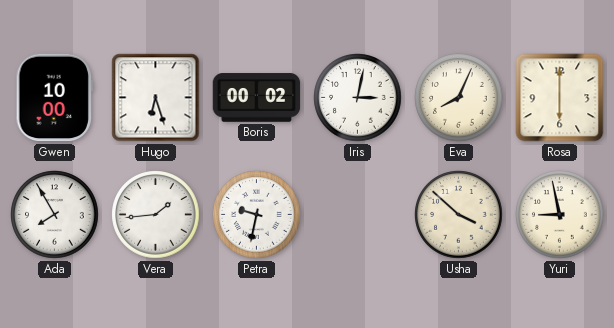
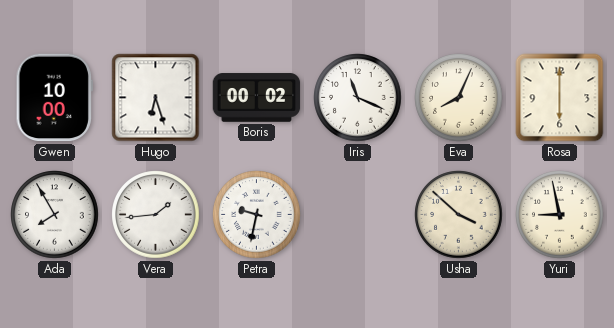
Iris: 3:02 -> 11:19
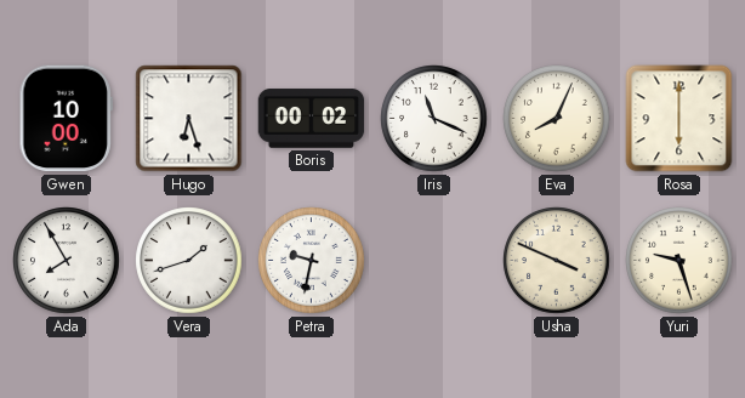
Vera: 1:44 -> 1:42
Usha: 3:52 -> 3:49
Yuri: 8:58 -> 9:27
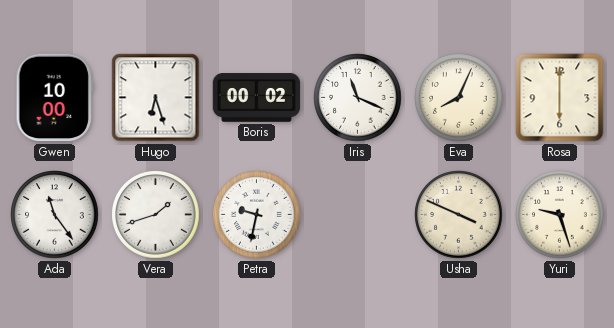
Ada: 7:55 -> 11:24
